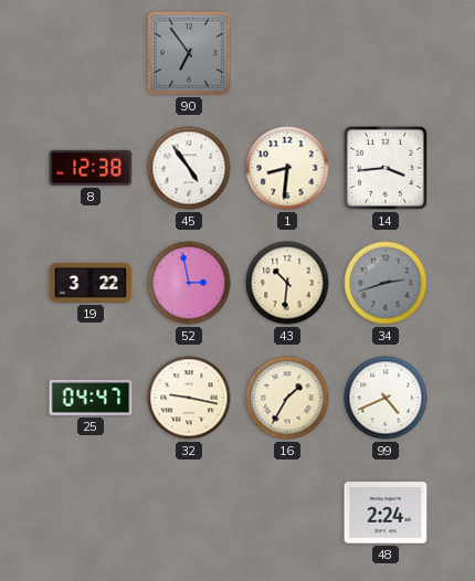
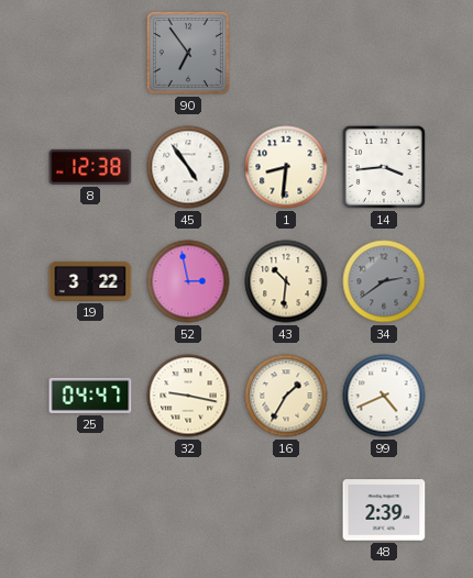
34: 2:42 -> 2:39
48: 2:24 -> 2:39
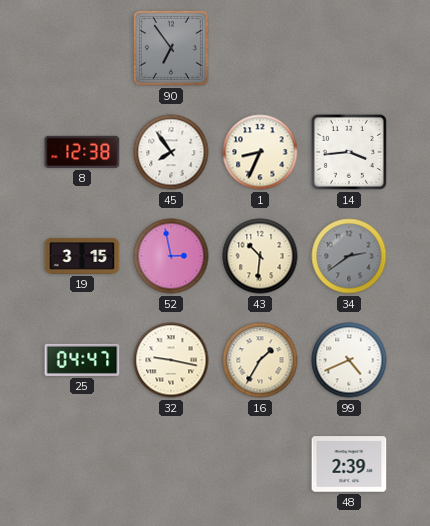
45: 4:54 -> 7:54
1: 8:31 -> 8:34
19: 3:22 -> 3:15
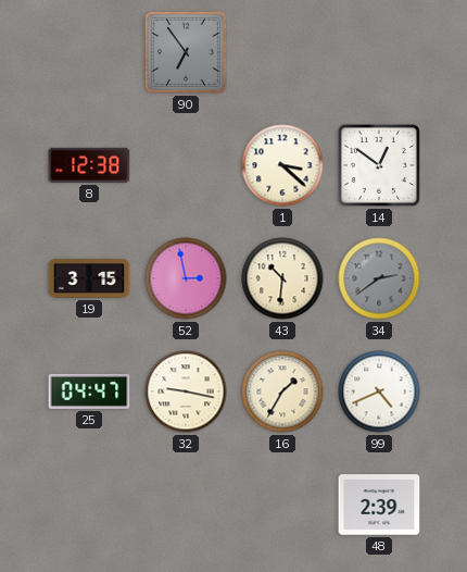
45: 7:54 -> none
1: 8:34 -> 3:22
14: 3:44 -> 12:51
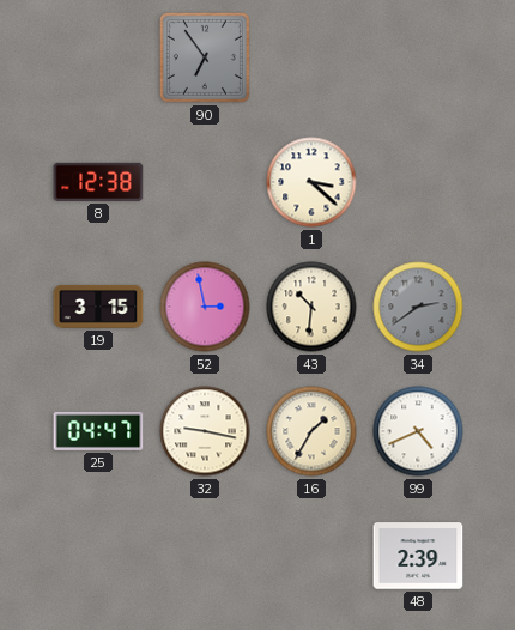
14: 12:51 -> none
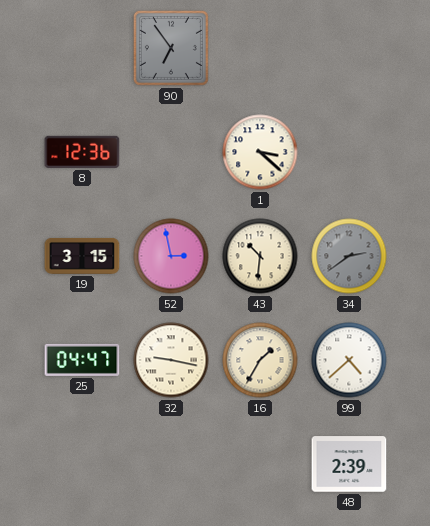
8: 12:38 -> 12:36
99: 4:41 -> 4:38
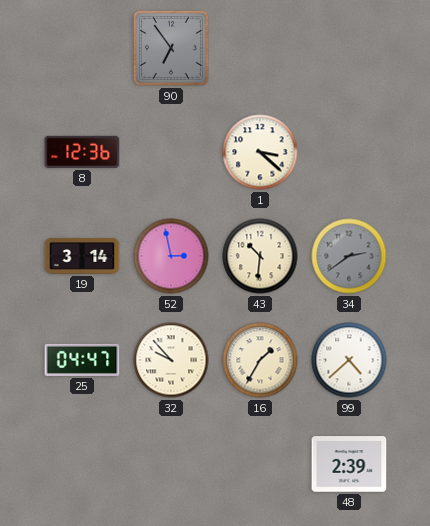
19: 3:15 -> 3:14
32: 9:17 -> 9:53
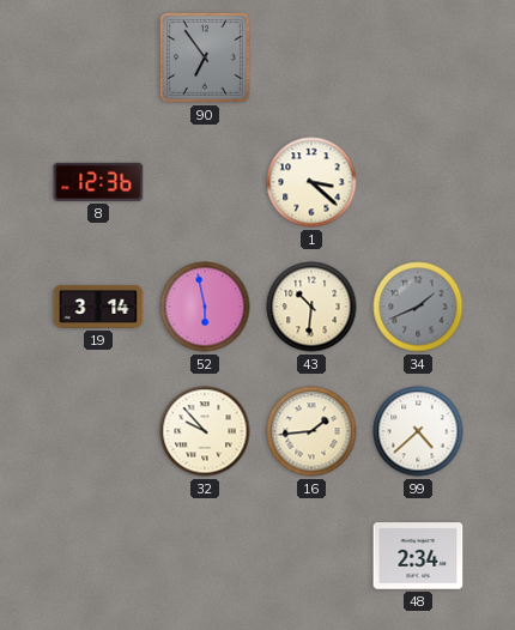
52: 2:58 -> 5:58
34: 2:39 -> 1:41
25: 04:47 -> none
16: 1:35 -> 1:44
48: 2:39 -> 2:34
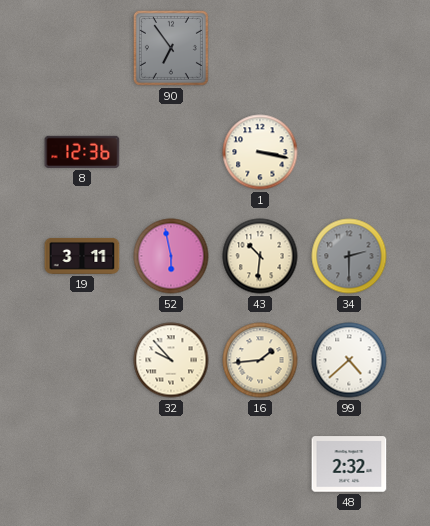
1: 3:22 -> 3:17
19: 3:14 -> 3:11
34: 1:41 -> 2:30
48: 2:34 -> 2:32
